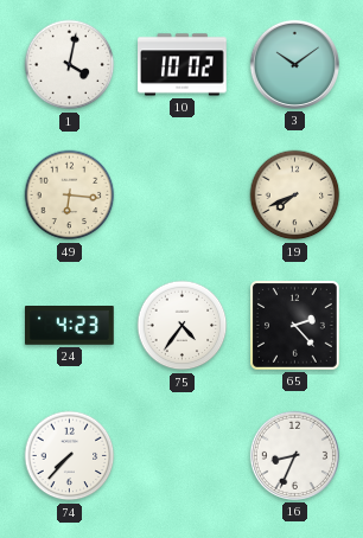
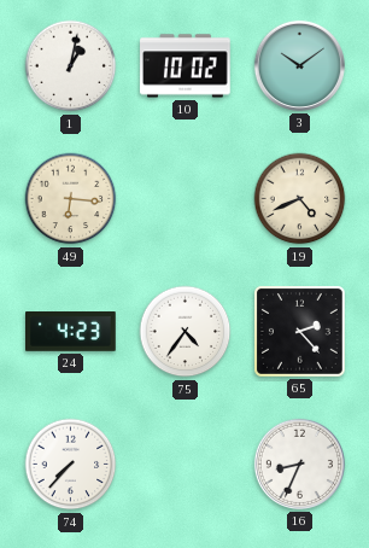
1: 4:02 -> 1:02
19: 7:41 -> 4:41
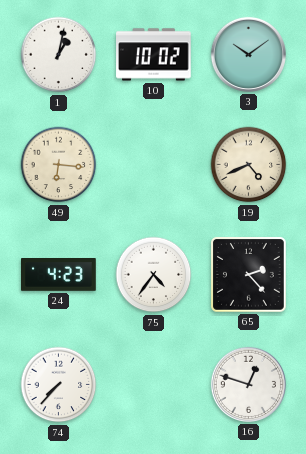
16: 8:34 -> 12:48
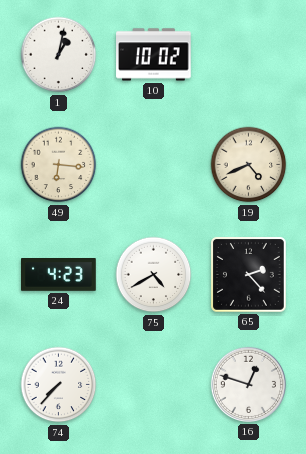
3: 10:09 -> none
75: 4:36 -> 4:40
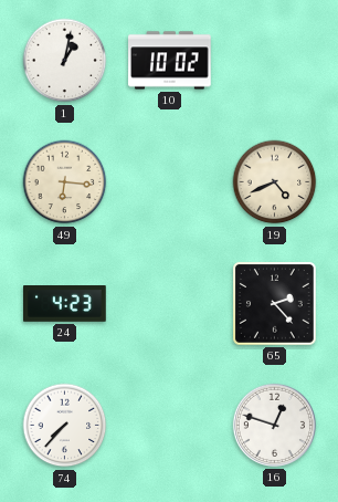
75: 4:40 -> none
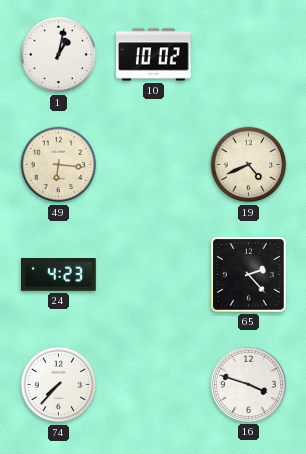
16: 12:48 -> 3:48
